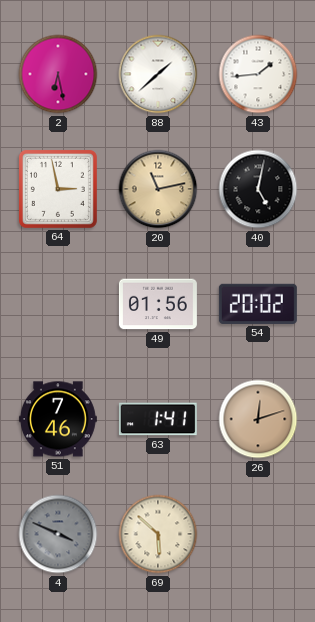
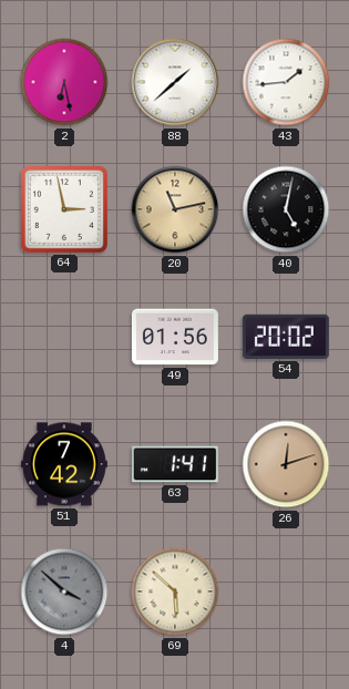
51: 7:46 -> 7:42
4: 3:49 -> 3:52
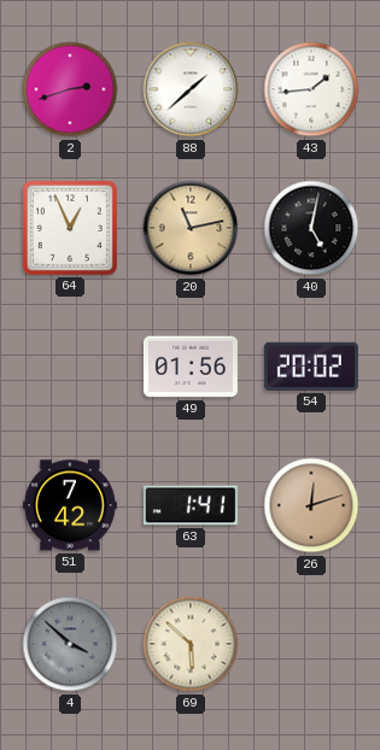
2: 6:28 -> 2:42
64: 2:58 -> 12:56
